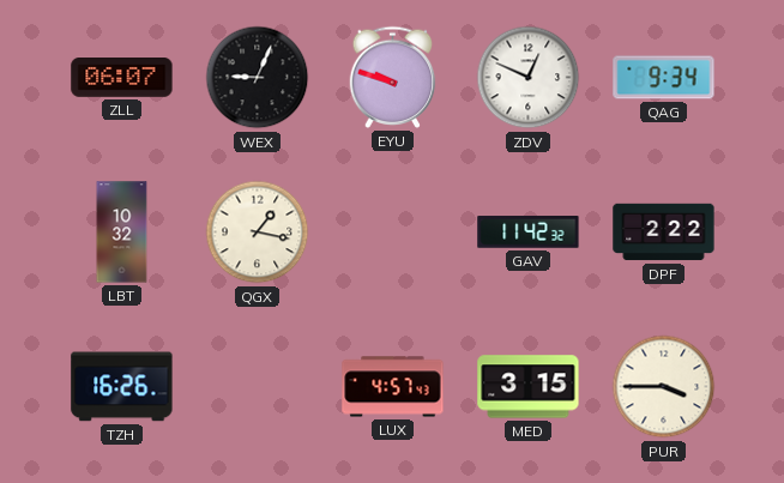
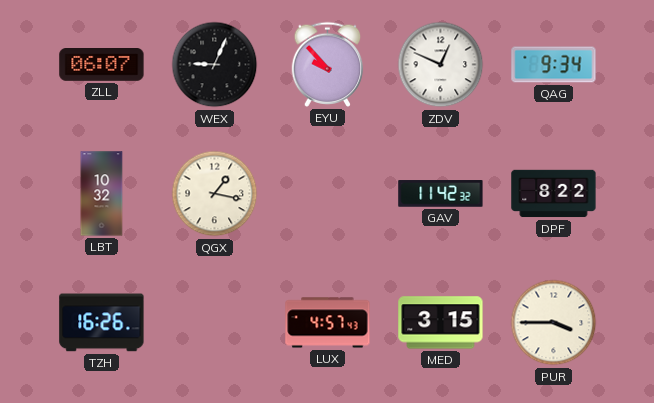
EYU: 9:48 -> 9:53
DPF: 2:22 -> 8:22
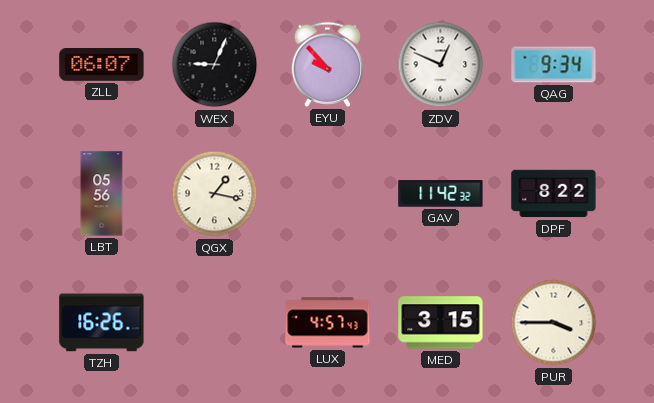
LBT: 10:32 -> 05:56
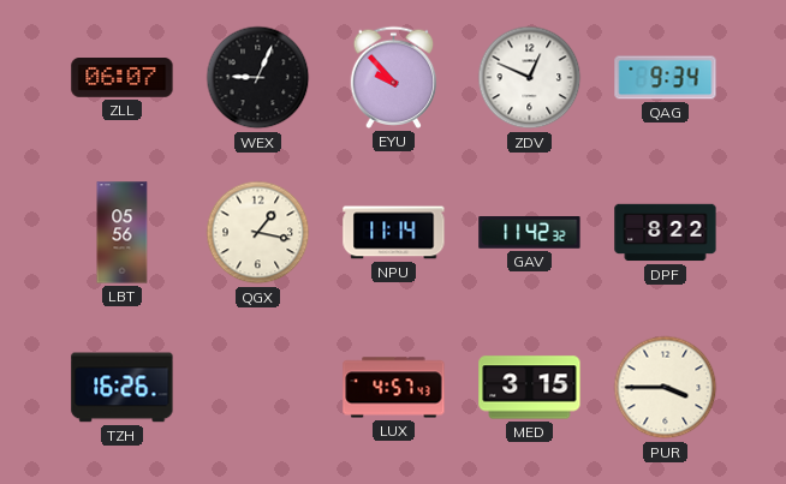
NPU: none -> 11:14
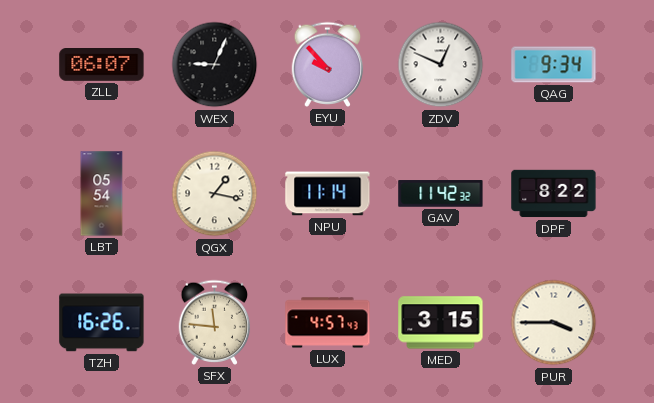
LBT: 05:56 -> 05:54
SFX: none -> 11:46
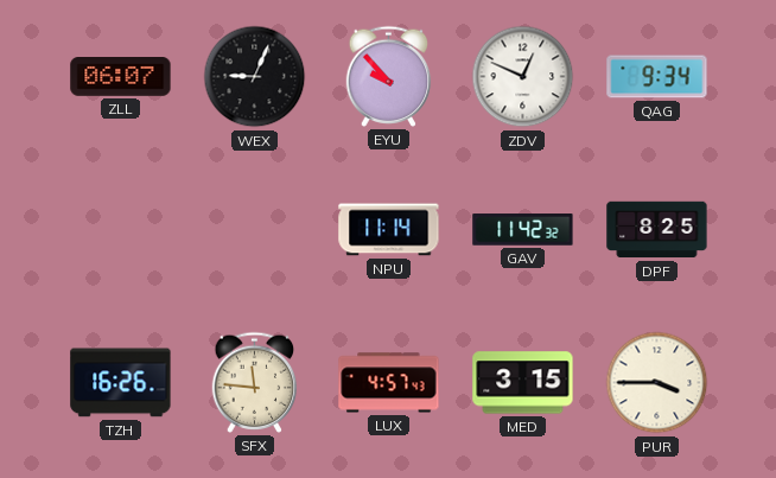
LBT: 05:54 -> none
QGX: 1:17 -> none
DPF: 8:22 -> 8:25
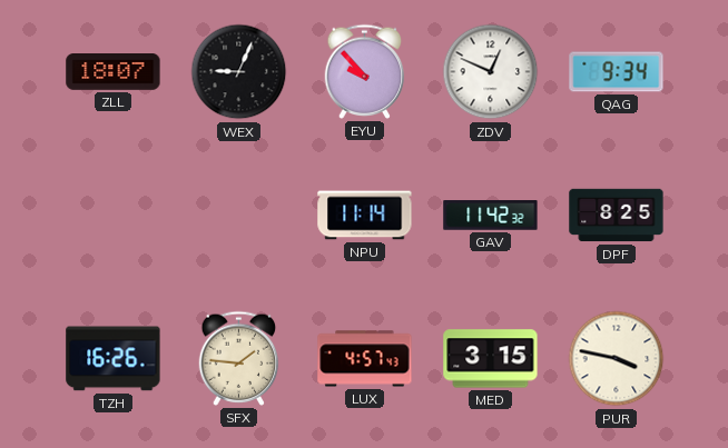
ZLL: 06:07 -> 18:07
SFX: 11:46 -> 1:46
PUR: 3:45 -> 3:47
